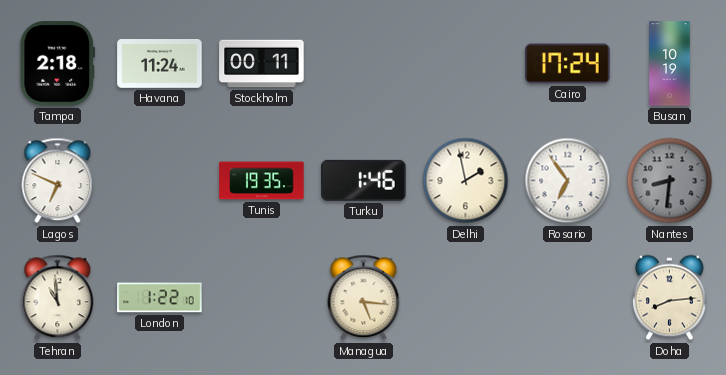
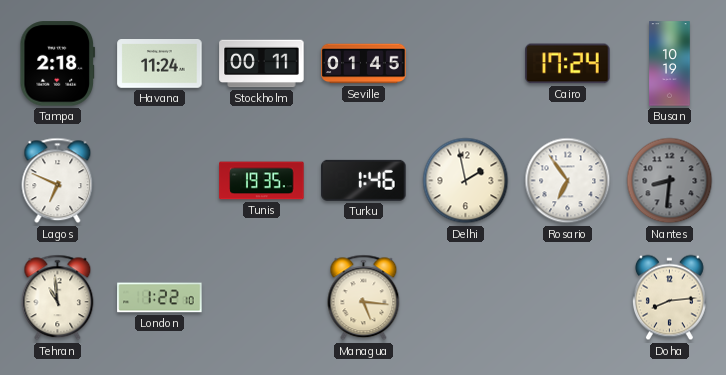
Seville: none -> 01:45
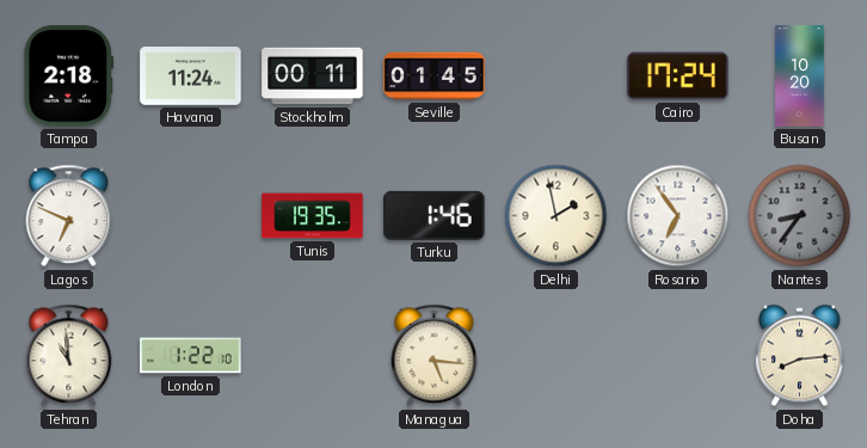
Busan: 10:19 -> 10:20
Nantes: 8:31 -> 8:36
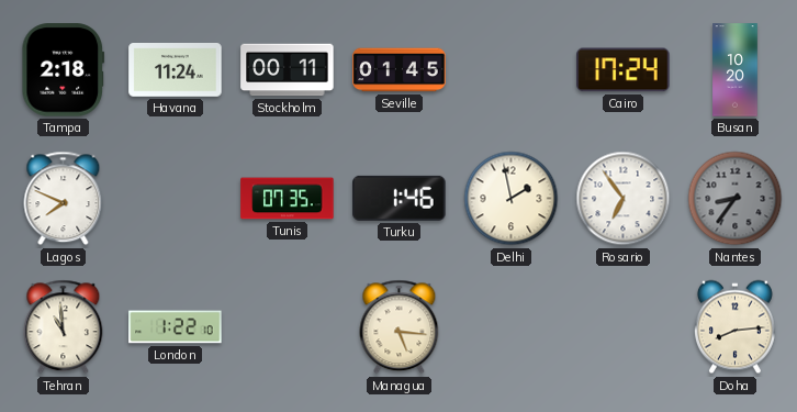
Lagos: 6:49 -> 7:49
Tunis: 19:35 -> 07:35
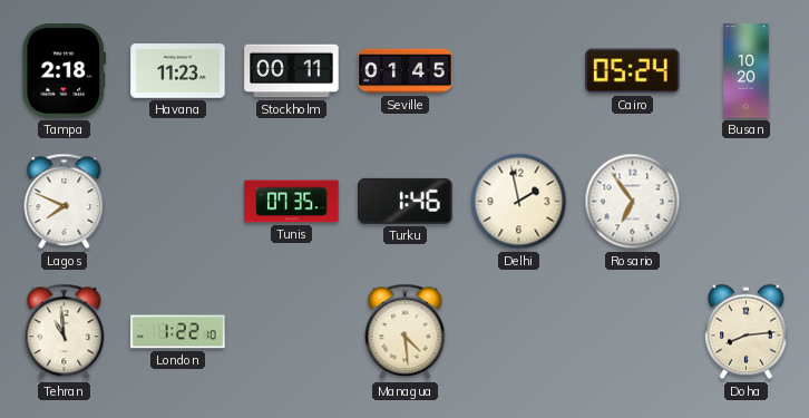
Havana: 11:24 -> 11:23
Cairo: 17:24 -> 05:24
Nantes: 8:36 -> none
Managua: 5:16 -> 4:29
